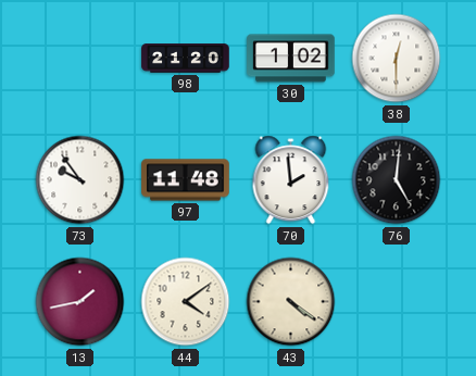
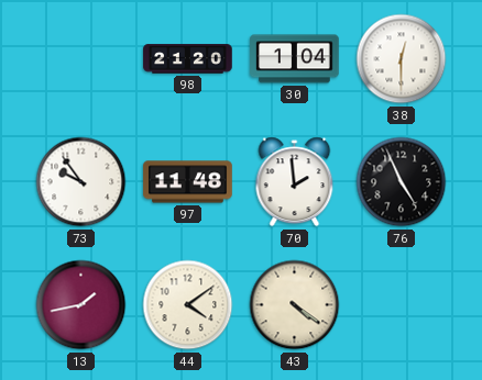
30: 1:02 -> 1:04
76: 5:01 -> 4:56
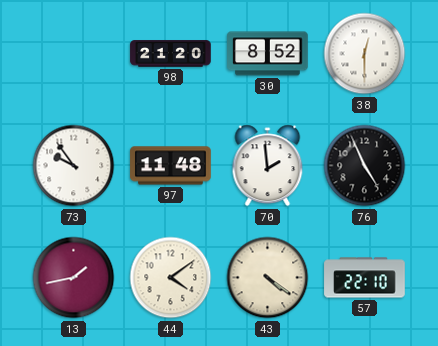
30: 1:04 -> 8:52
57: none -> 22:10
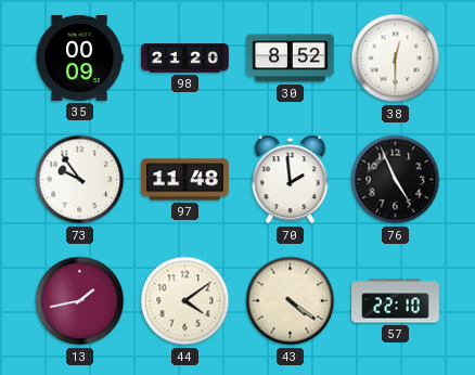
35: none -> 00:09
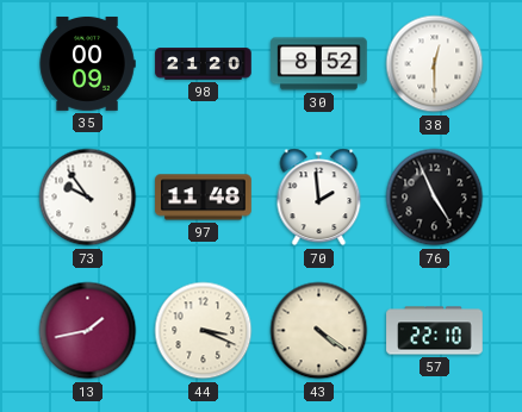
44: 4:09 -> 3:19
